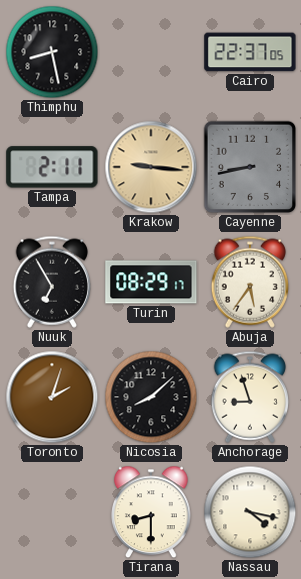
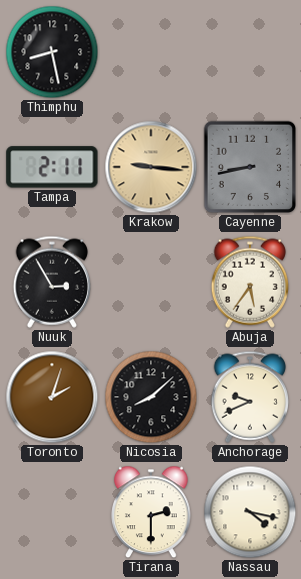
Cairo: 22:37 -> none
Nuuk: 6:55 -> 2:55
Turin: 08:29 -> none
Anchorage: 8:57 -> 9:41
Tirana: 8:30 -> 2:30
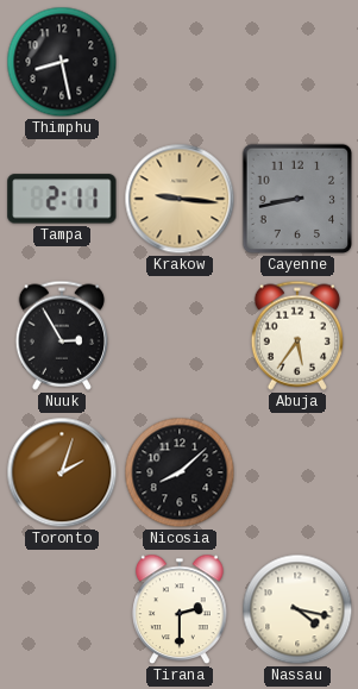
Anchorage: 9:41 -> none
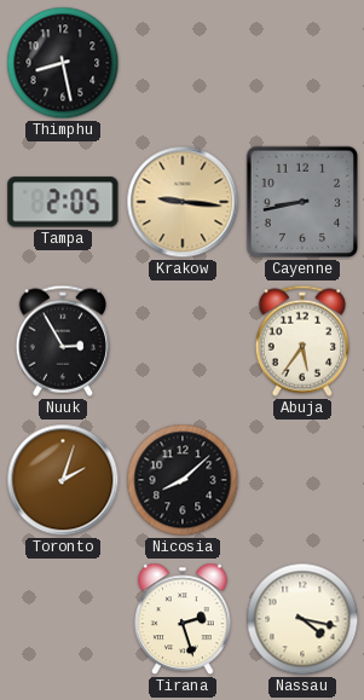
Tampa: 2:11 -> 2:05
Tirana: 2:30 -> 2:27
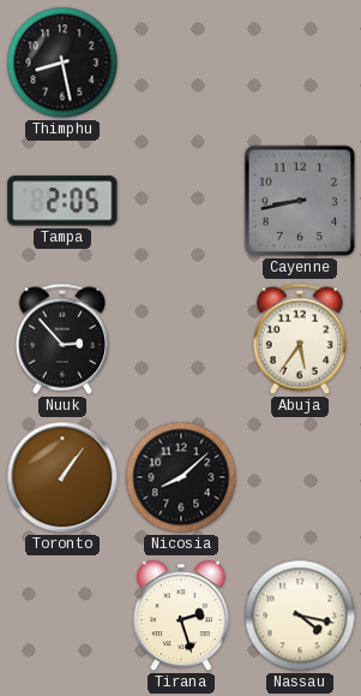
Krakow: 9:16 -> none
Nuuk: 2:55 -> 2:53
Toronto: 2:03 -> 1:06
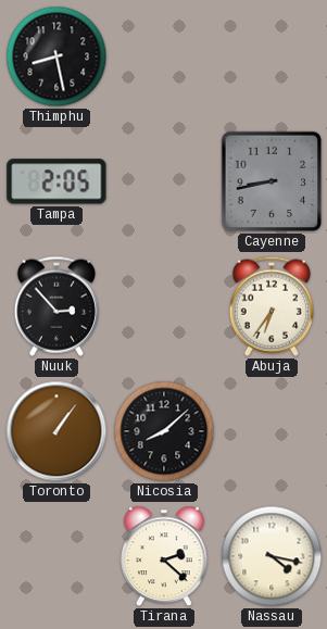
Abuja: 5:36 -> 6:36
Tirana: 2:27 -> 2:22
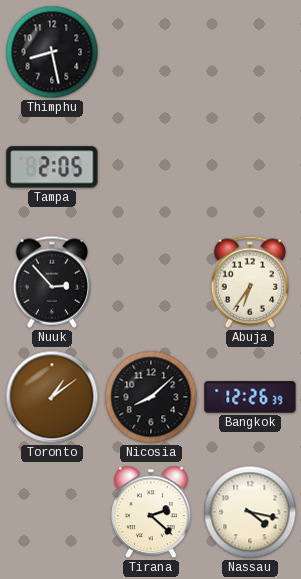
Cayenne: 8:43 -> none
Toronto: 1:06 -> 1:09
Bangkok: none -> 12:26
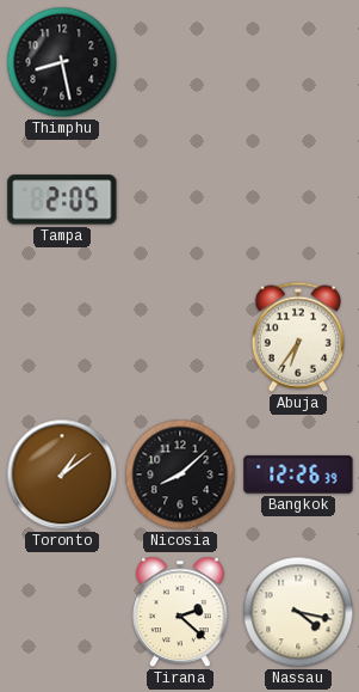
Nuuk: 2:53 -> none
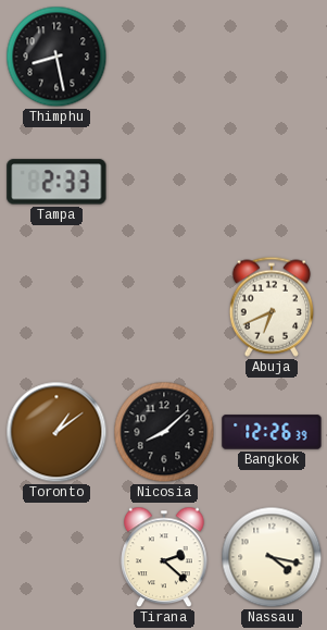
Tampa: 2:05 -> 2:33
Abuja: 6:36 -> 6:41
